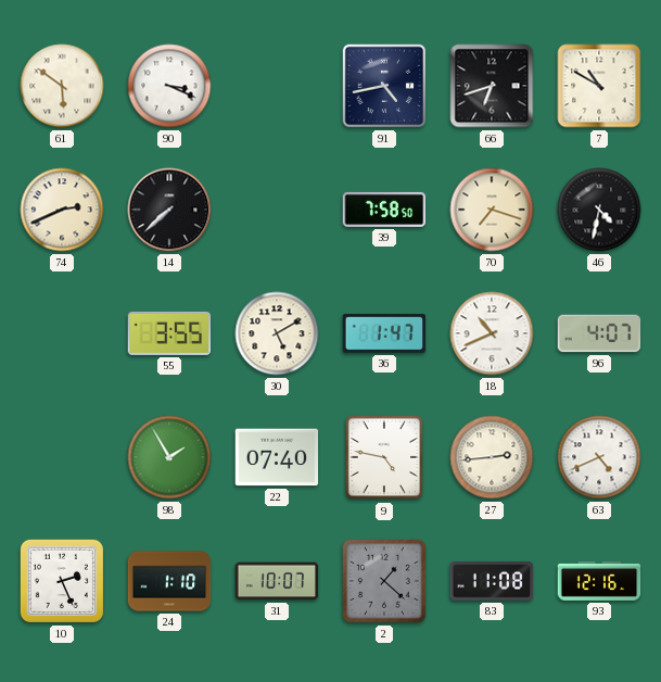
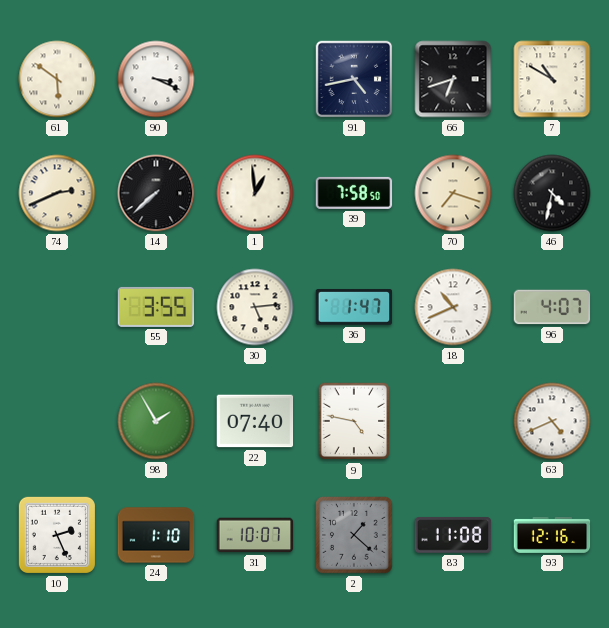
1: none -> 12:59
30: 5:10 -> 5:14
27: 2:44 -> none
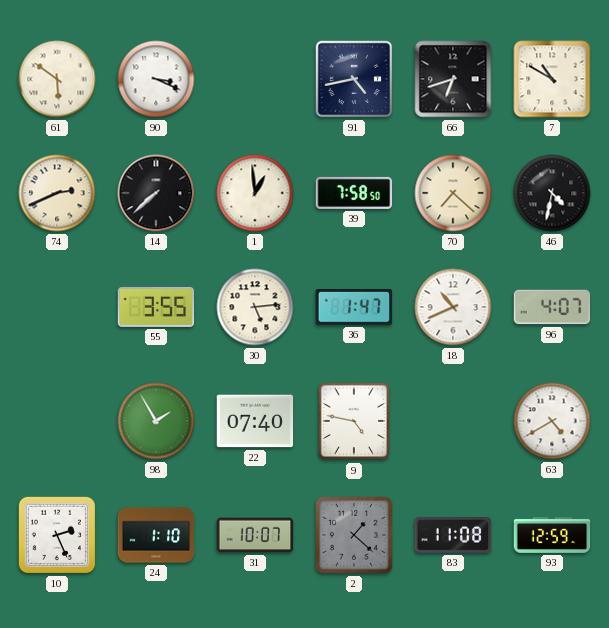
70: 7:18 -> 7:22
63: 4:41 -> 4:40
93: 12:16 -> 12:59
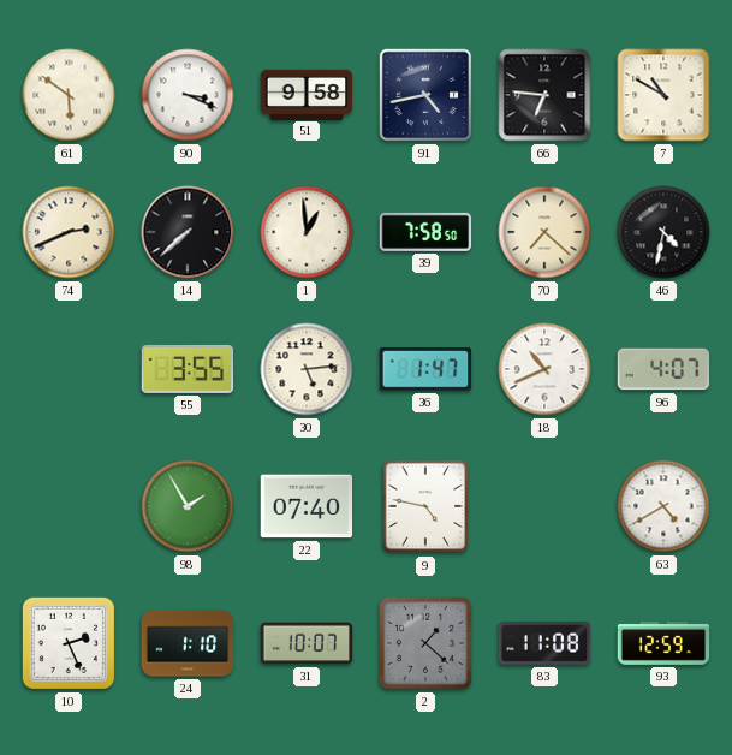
51: none -> 9:58
66: 6:42 -> 6:46
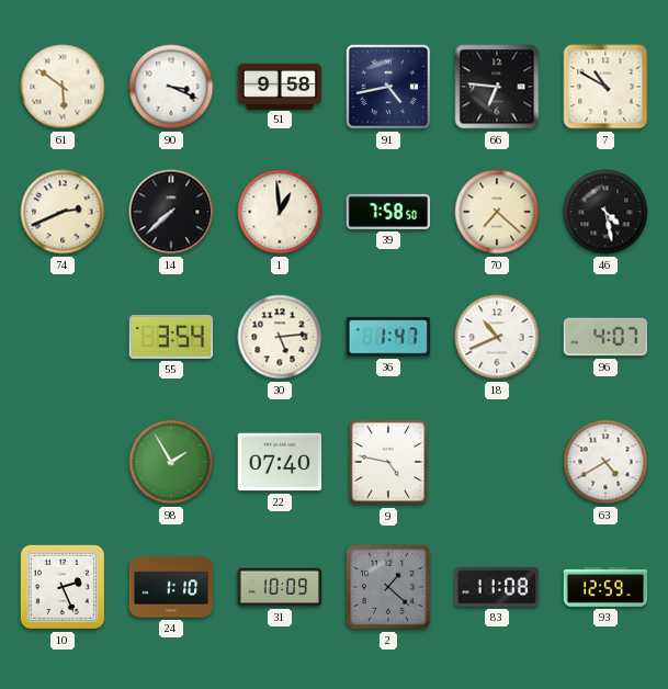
46: 4:32 -> 4:28
55: 3:55 -> 3:54
31: 10:07 -> 10:09
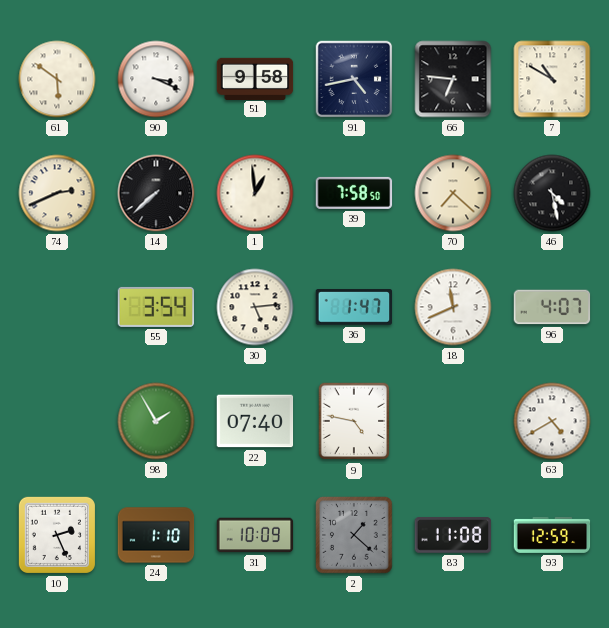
18: 10:41 -> 11:41
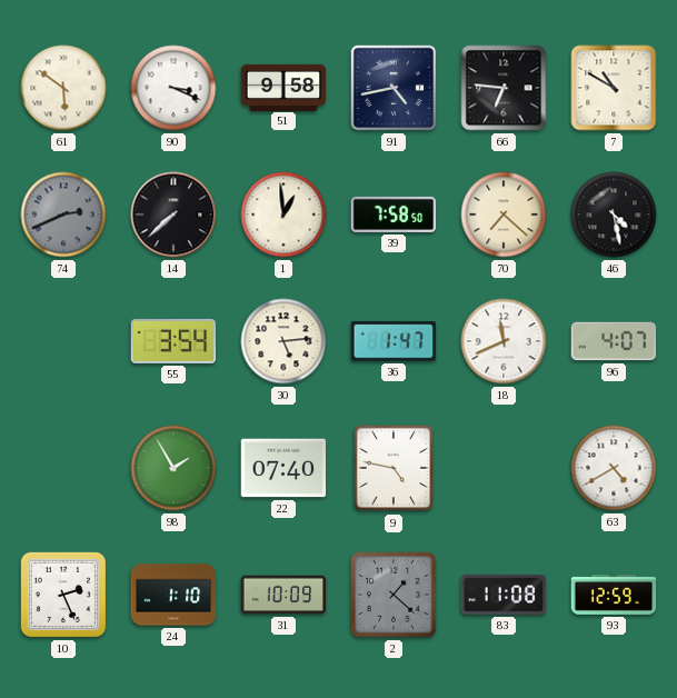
74 dial: cream -> grey
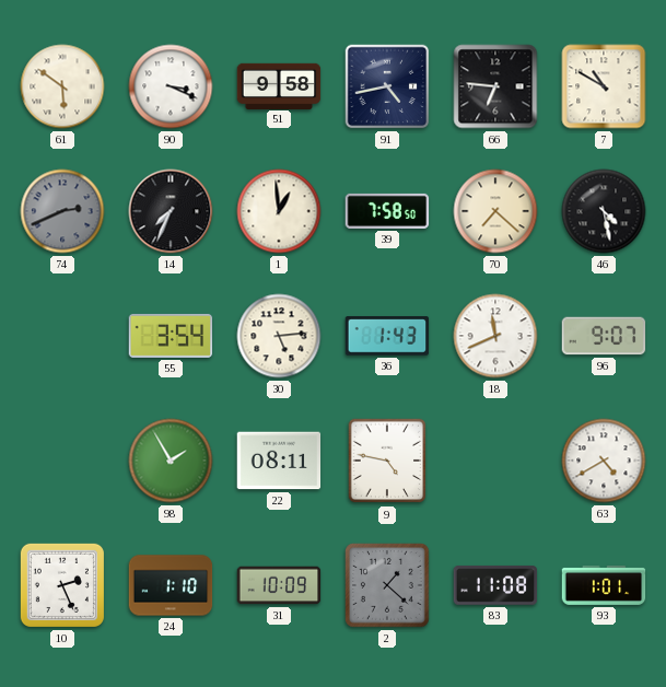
14: 7:38 -> 7:34
36: 1:47 -> 1:43
96: 4:07 -> 9:07
22: 07:40 -> 08:11
93: 12:59 -> 1:01
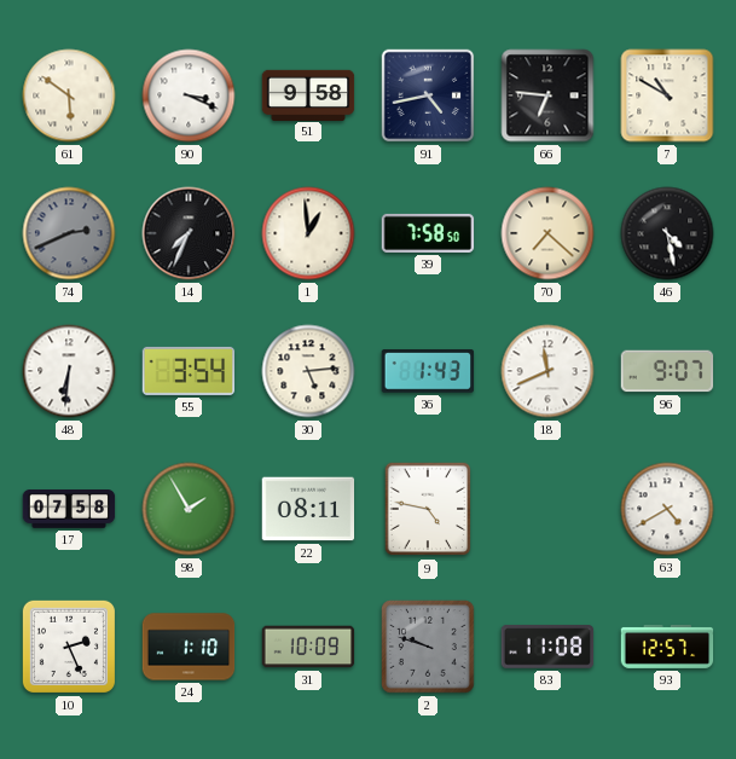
48: none -> 6:31
17: none -> 07:58
2: 1:22 -> 9:48
93: 1:01 -> 12:57
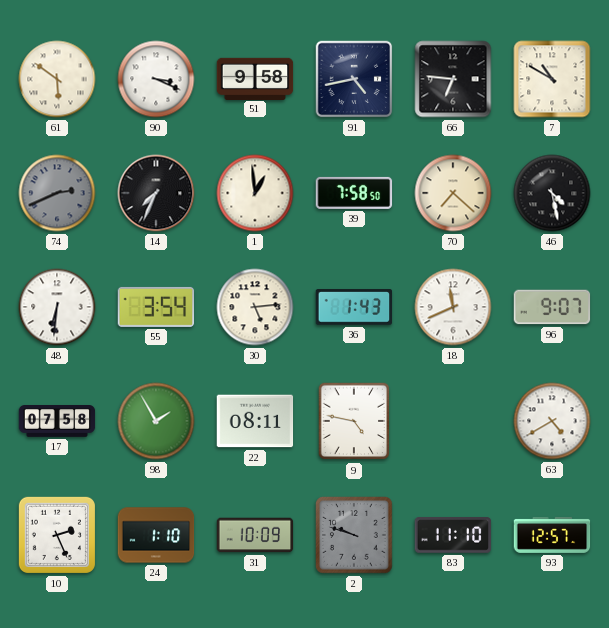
83: 11:08 -> 11:10
